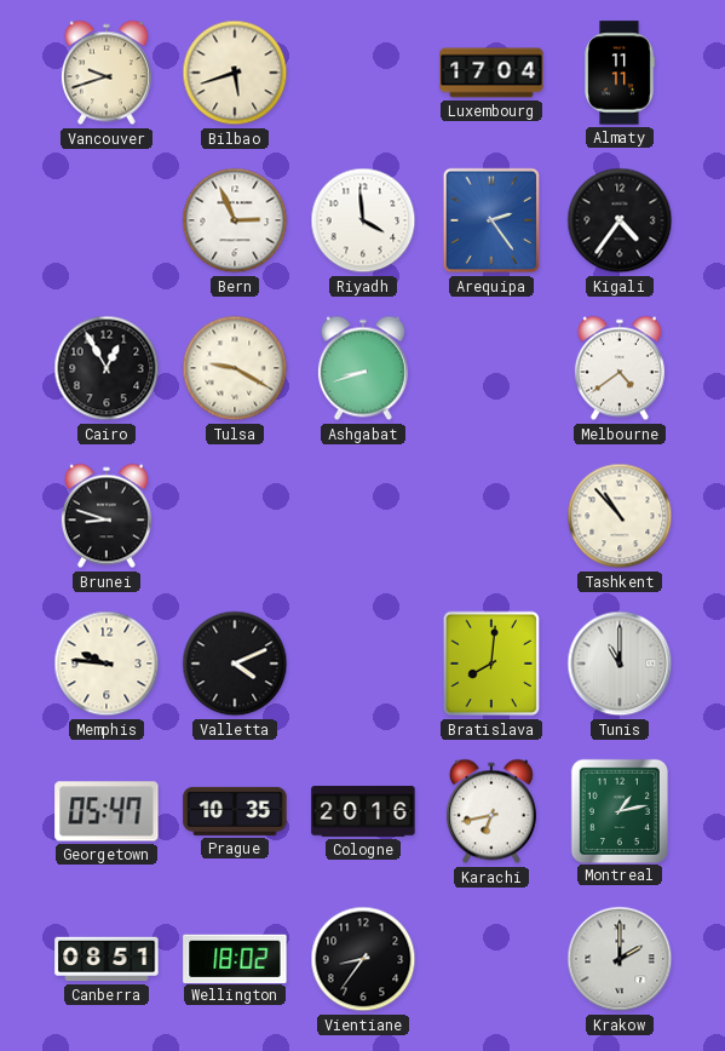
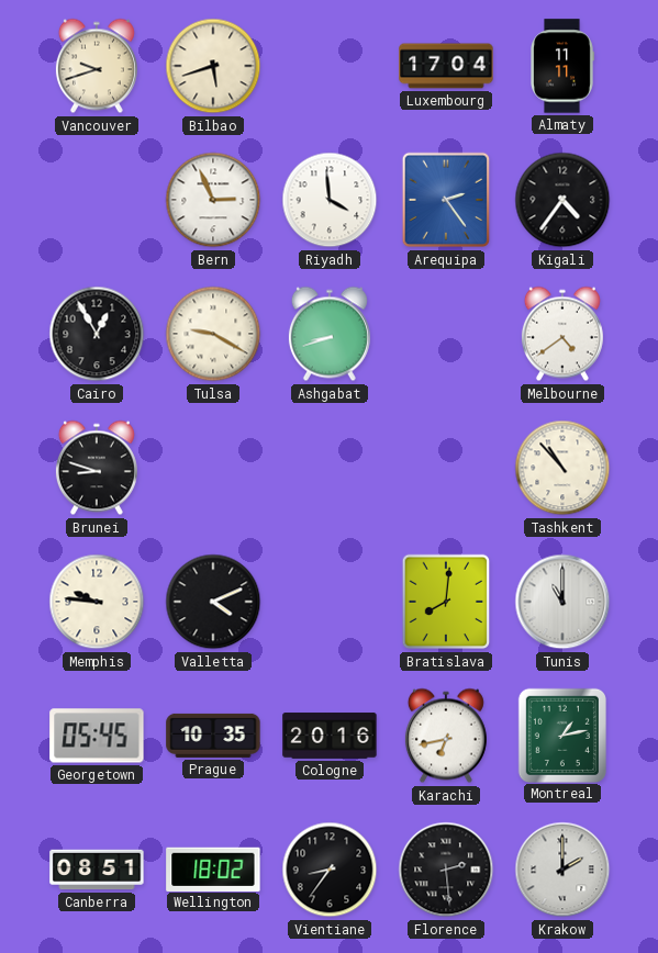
Georgetown: 05:47 -> 05:45
Florence: none -> 2:29
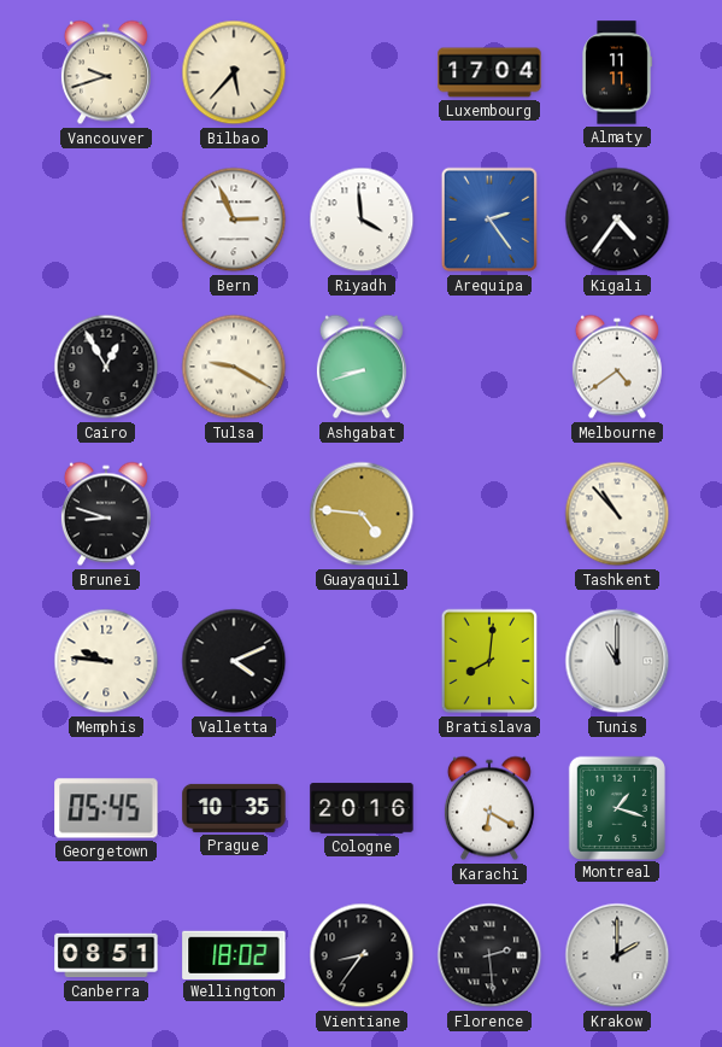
Bilbao: 5:42 -> 5:37
Guayaquil: none -> 4:46
Karachi: 6:43 -> 6:20
Montreal: 1:13 -> 1:18
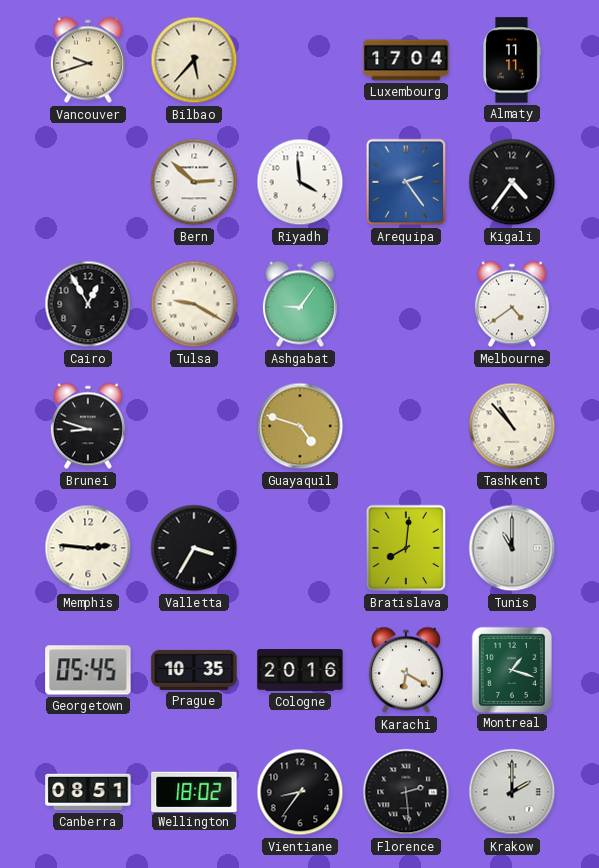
Bern: 2:56 -> 2:52
Ashgabat: 8:42 -> 9:06
Guayaquil: 4:46 -> 4:48
Memphis: 9:46 -> 2:46
Valletta: 4:11 -> 3:35
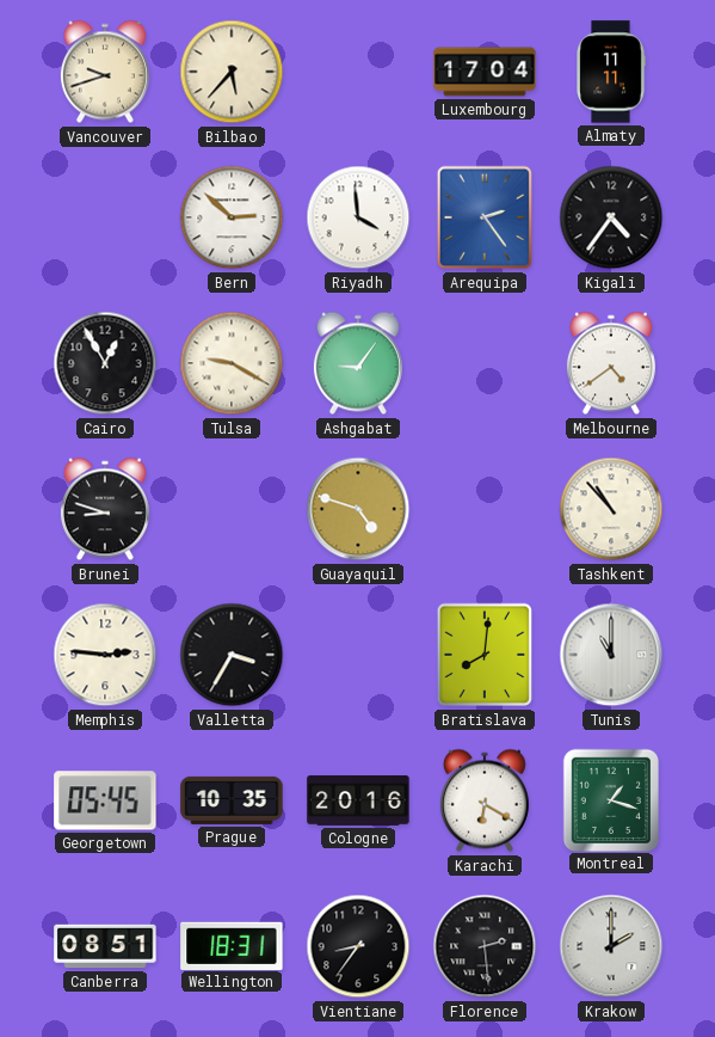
Wellington: 18:02 -> 18:31
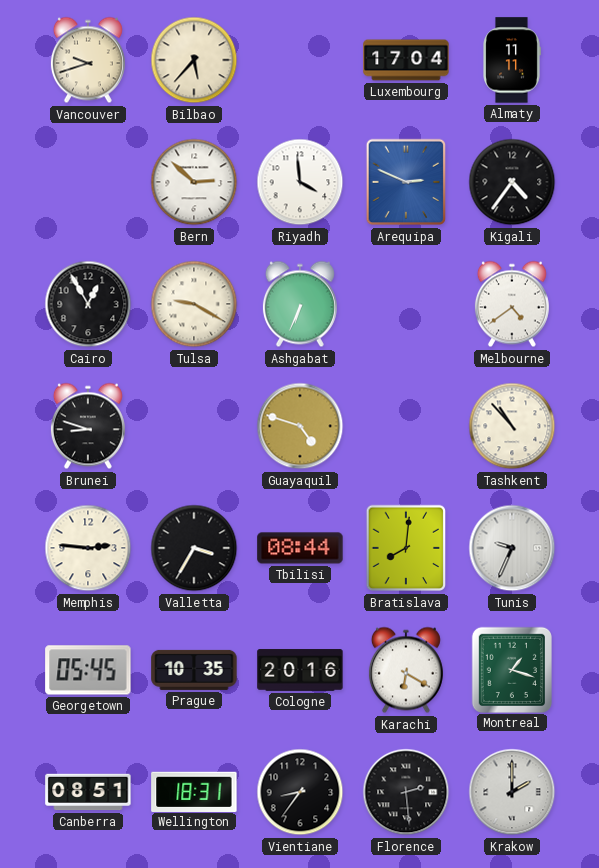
Arequipa: 2:24 -> 2:49
Ashgabat: 9:06 -> 6:34
Tbilisi: none -> 08:44
Tunis: 11:00 -> 9:34
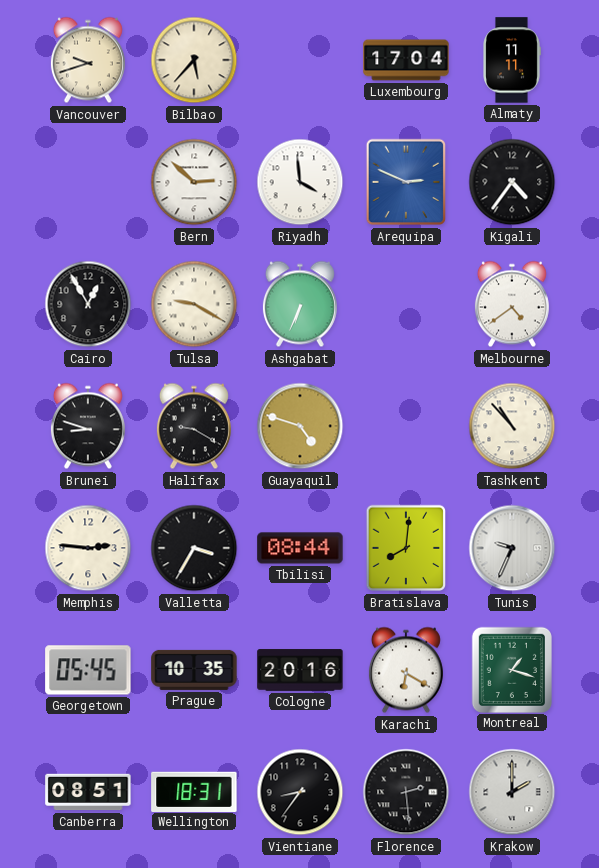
Halifax: none -> 9:20
